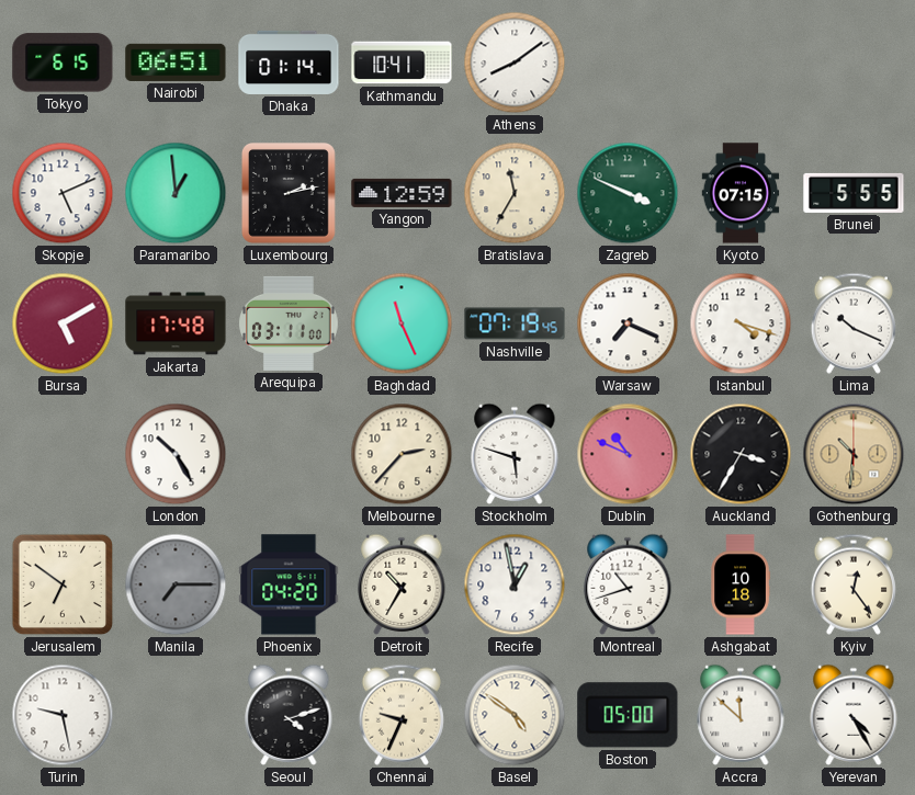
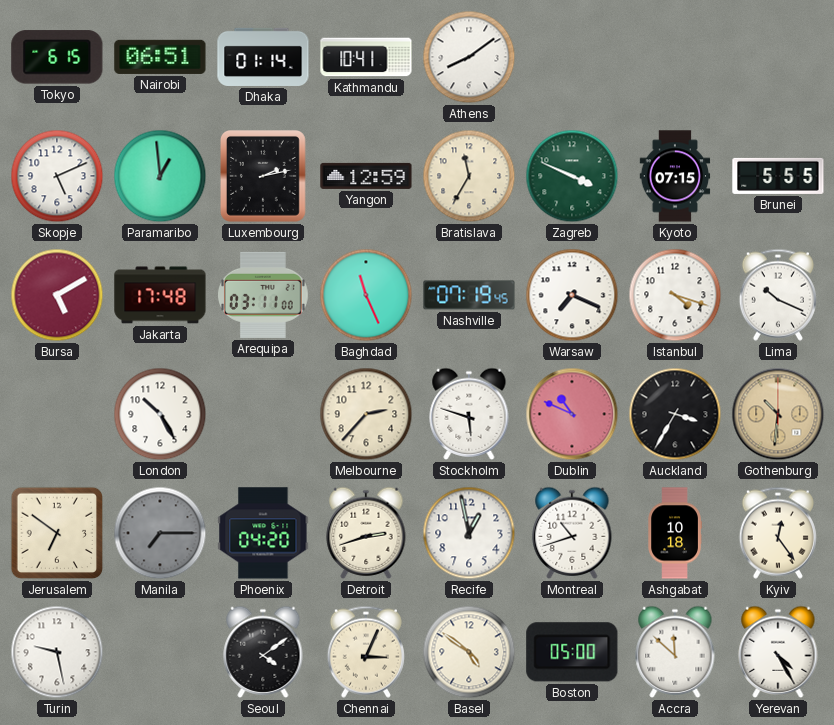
Detroit: 10:35 -> 2:42
Seoul: 4:12 -> 4:09
Chennai: 9:34 -> 3:04
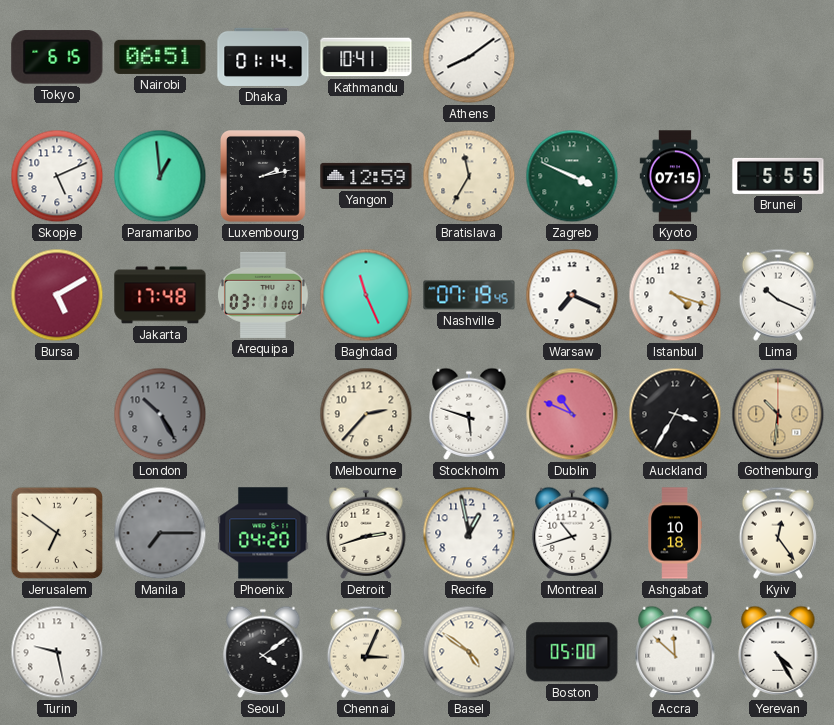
London dial: white -> grey
